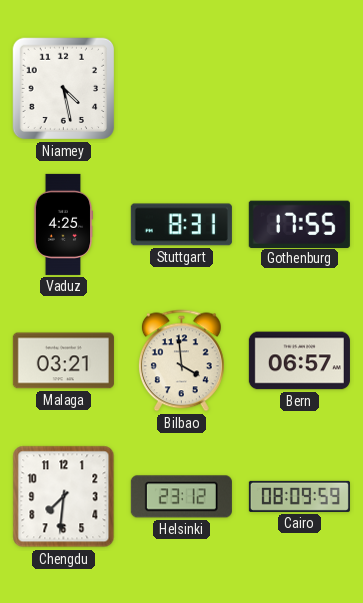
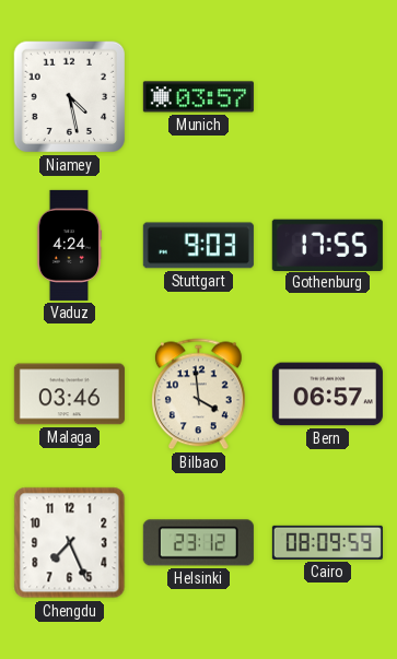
Munich: none -> 03:57
Vaduz: 4:25 -> 4:24
Stuttgart: 8:31 -> 9:03
Malaga: 03:21 -> 03:46
Chengdu: 7:31 -> 7:26
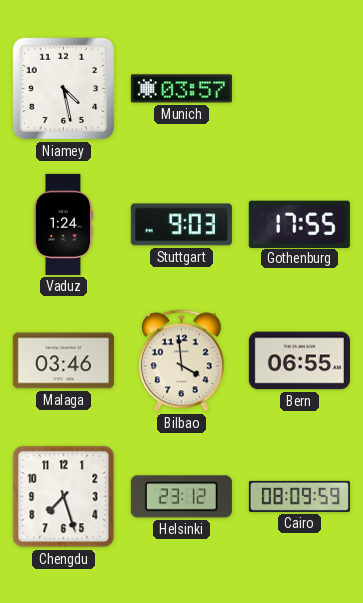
Vaduz: 4:24 -> 1:24
Bern: 06:57 -> 06:55
Chengdu: 7:26 -> 7:27
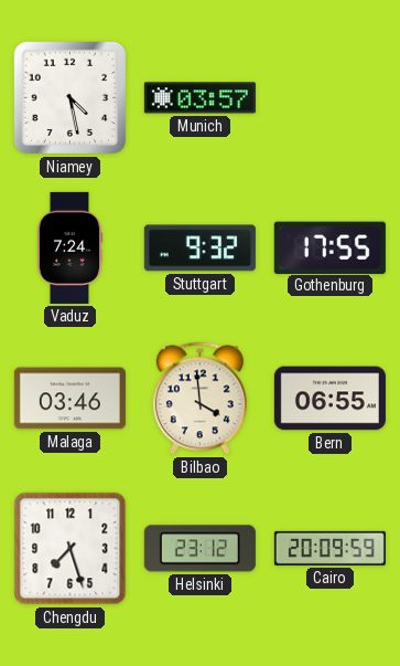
Vaduz: 1:24 -> 7:24
Stuttgart: 9:03 -> 9:32
Cairo: 08:09 -> 20:09
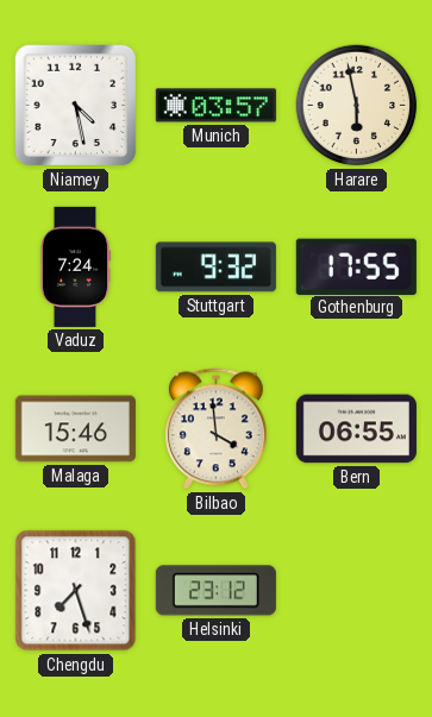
Harare: none -> 5:58
Malaga: 03:46 -> 15:46
Cairo: 20:09 -> none
